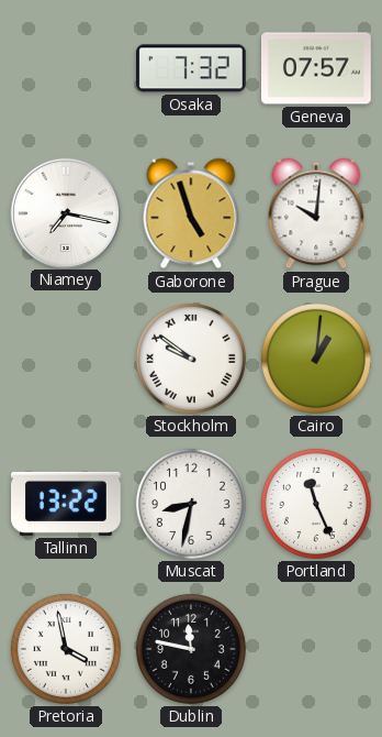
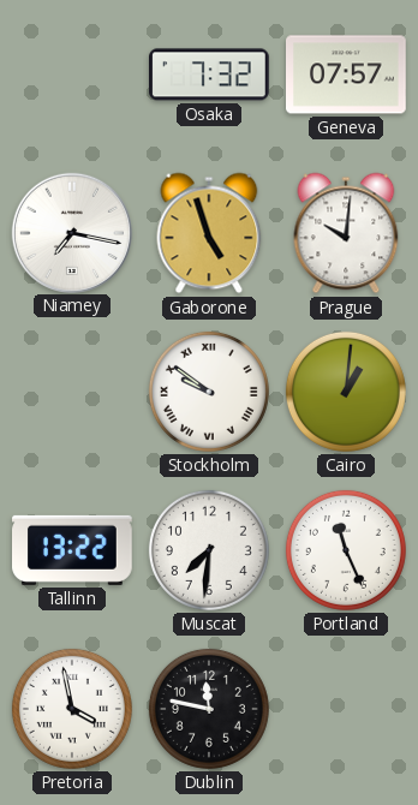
Muscat: 8:32 -> 7:31
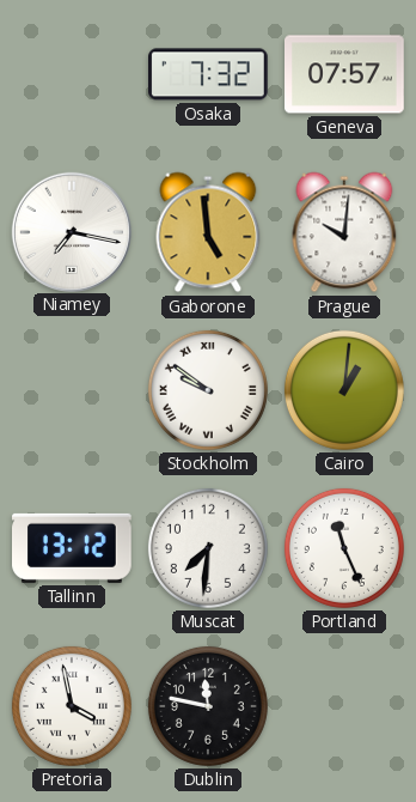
Gaborone: 4:57 -> 4:59
Tallinn: 13:22 -> 13:12
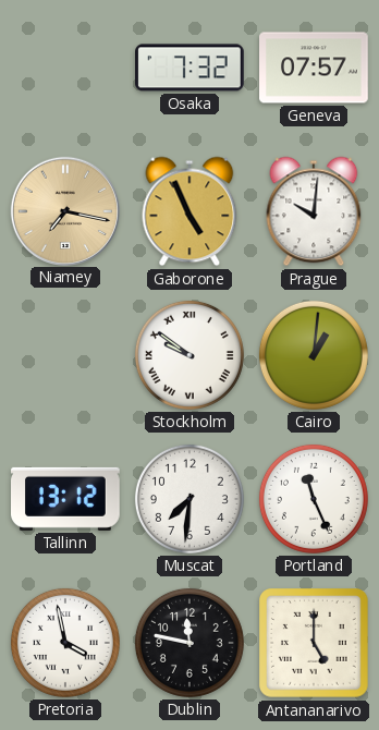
Niamey dial: white -> champagne
Gaborone: 4:59 -> 4:56
Antananarivo: none -> 5:00
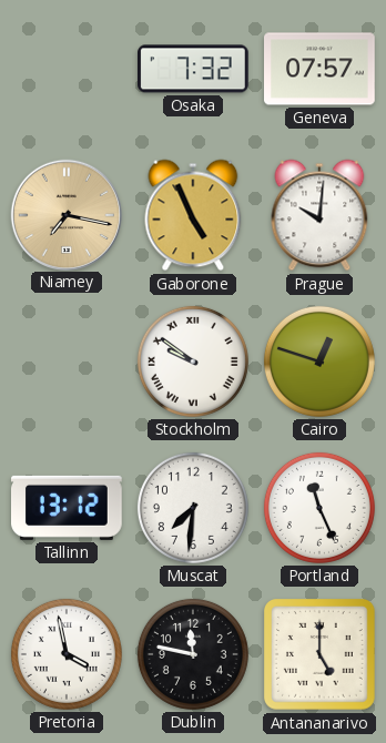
Cairo: 1:01 -> 12:48
